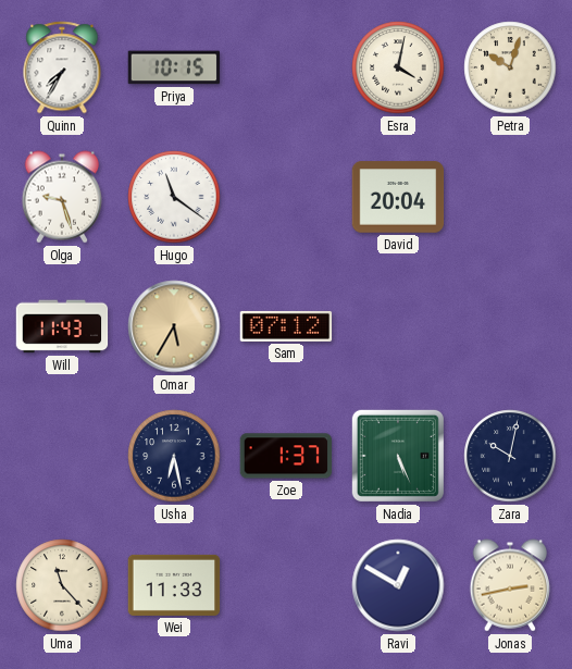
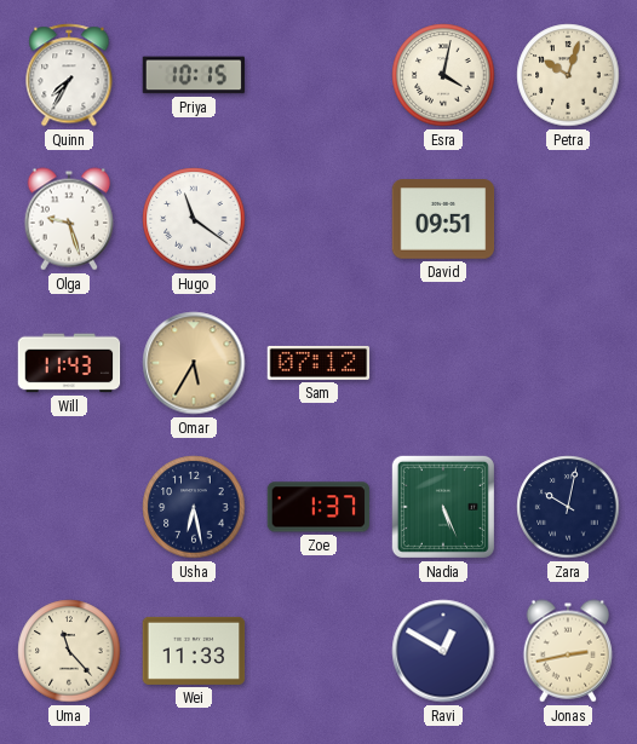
David: 20:04 -> 09:51
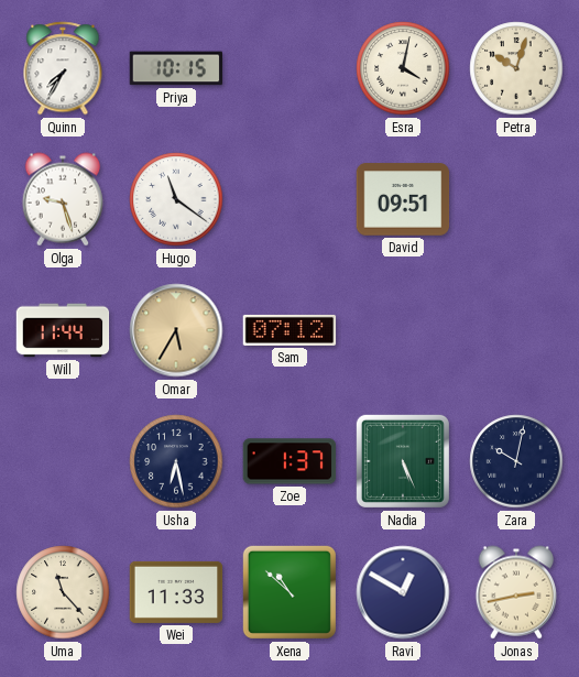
Will: 11:43 -> 11:44
Xena: none -> 10:52
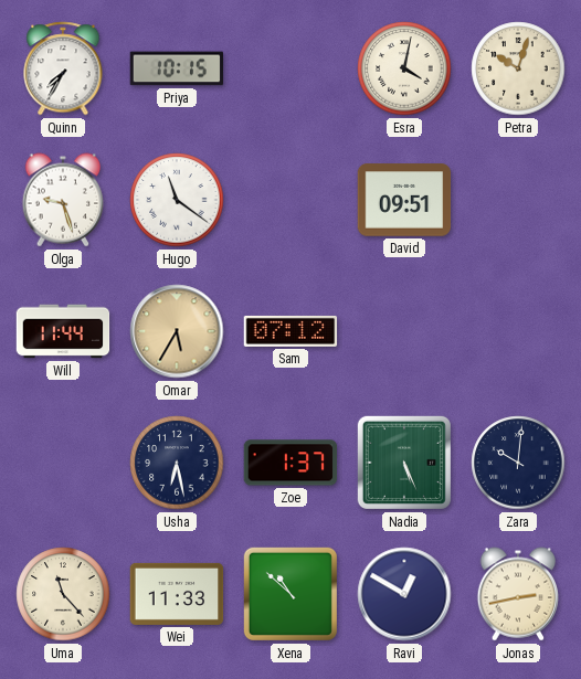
Zara: 10:02 -> 10:01
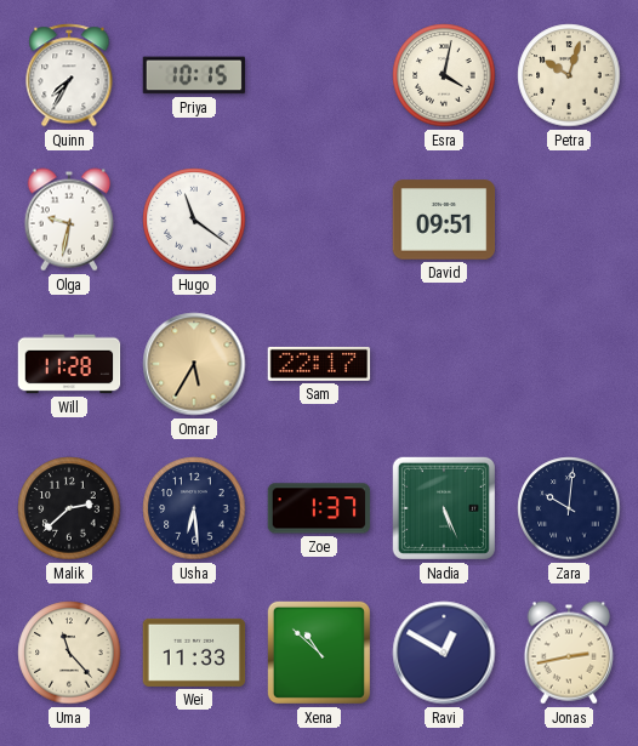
Olga: 9:27 -> 9:32
Will: 11:44 -> 11:28
Sam: 07:12 -> 22:17
Malik: none -> 2:38
Usha: 6:28 -> 6:29
